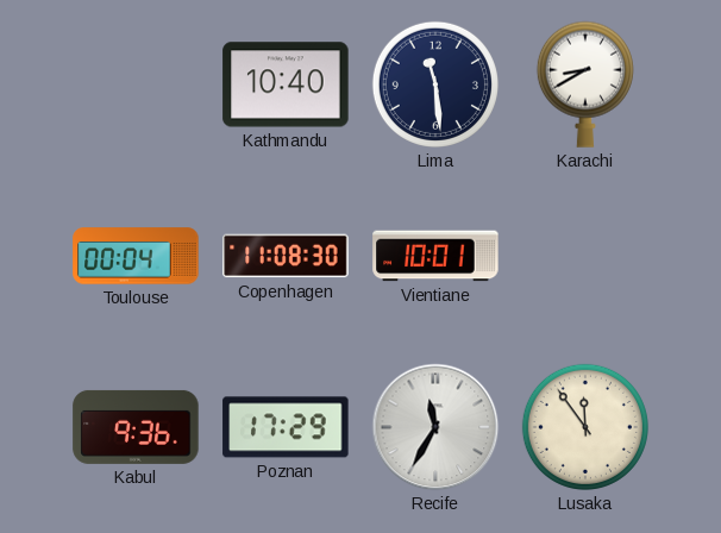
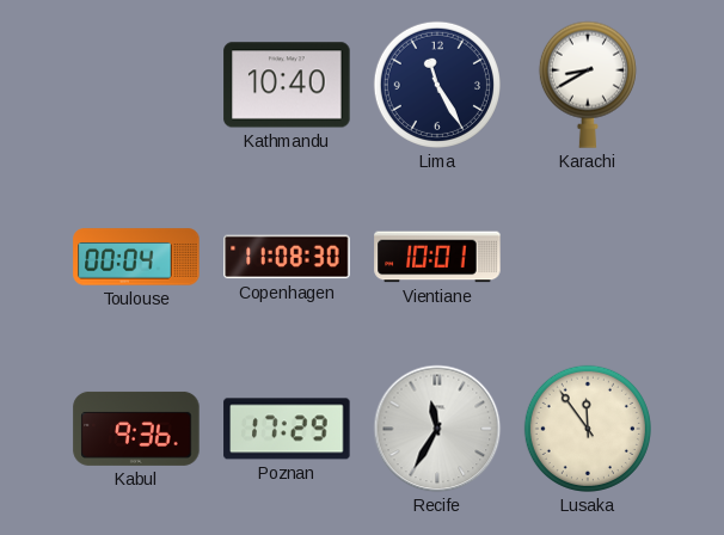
Lima: 11:29 -> 11:25
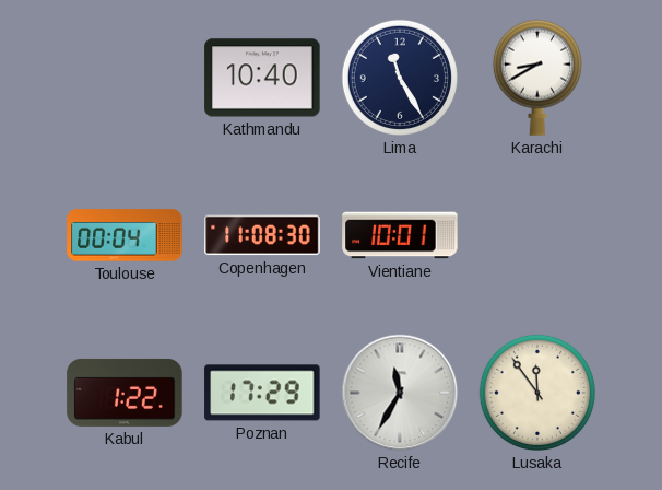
Kabul: 9:36 -> 1:22
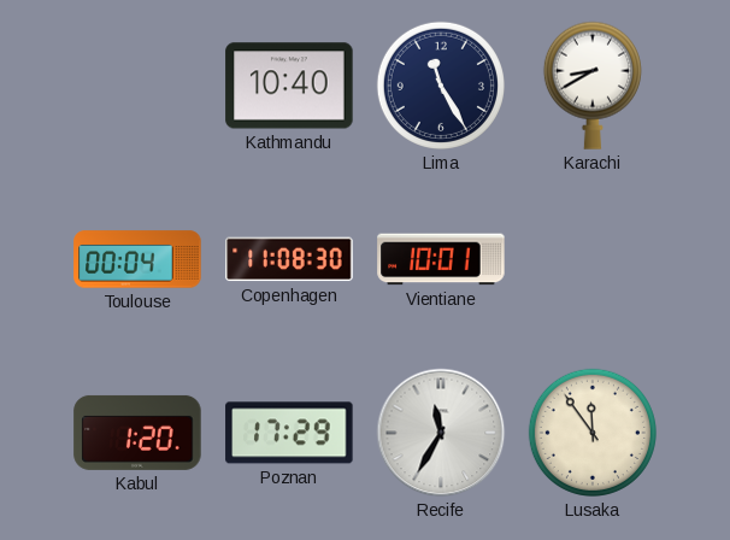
Kabul: 1:22 -> 1:20
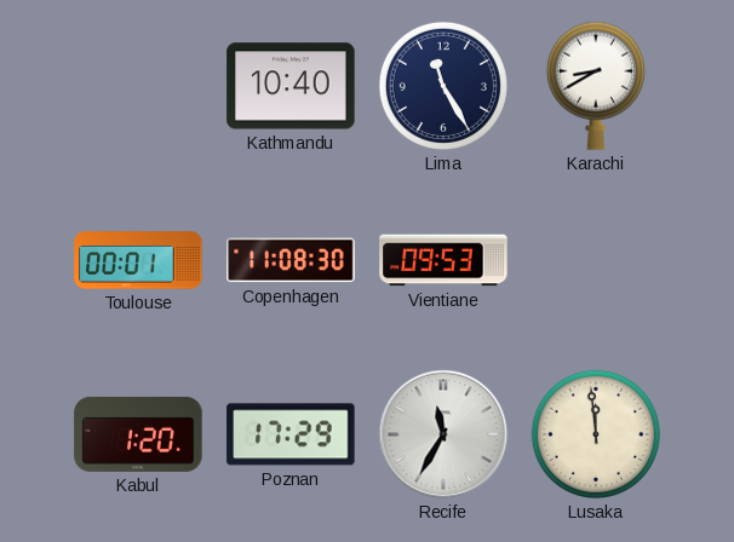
Toulouse: 00:04 -> 00:01
Vientiane: 10:01 -> 09:53
Lusaka: 11:54 -> 11:59
